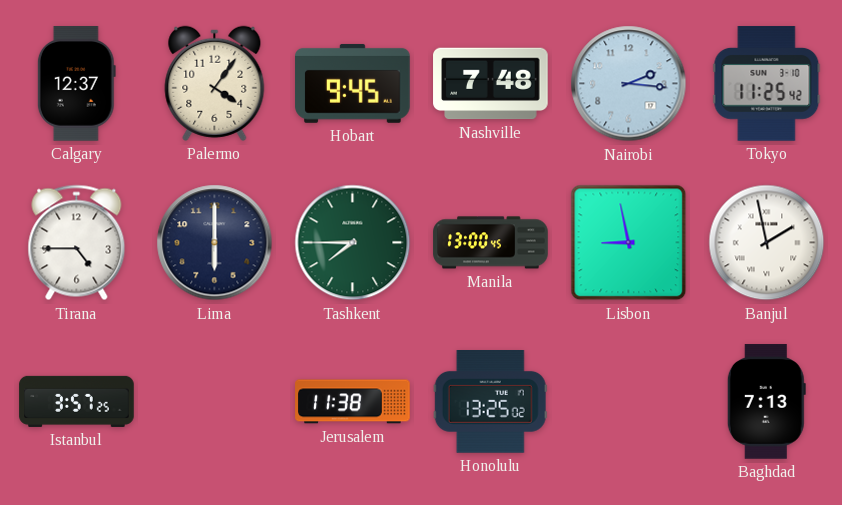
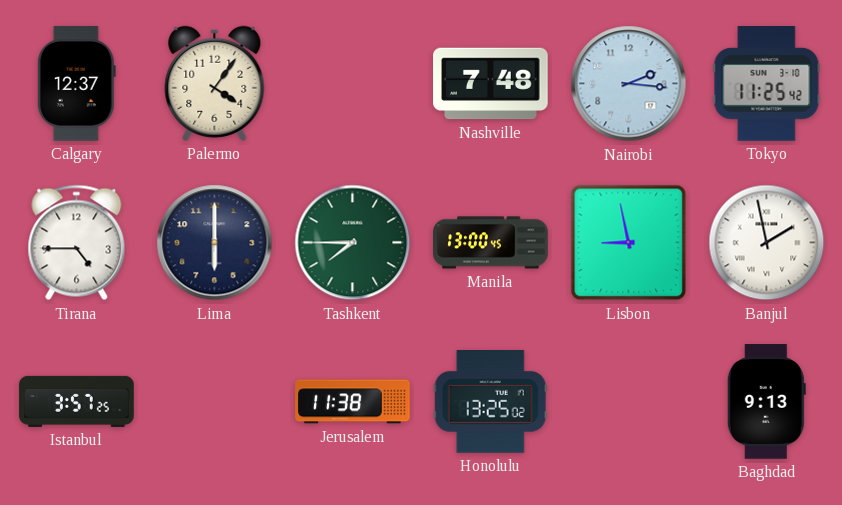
Hobart: 9:45 -> none
Baghdad: 7:13 -> 9:13
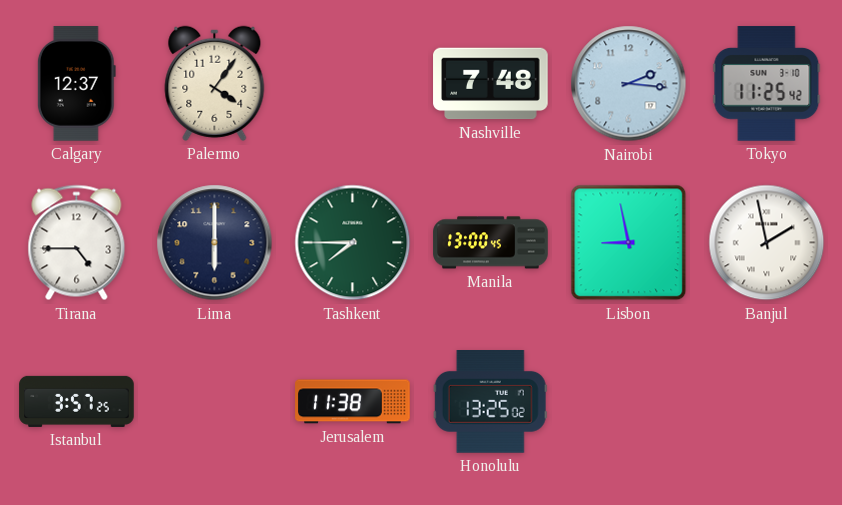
Baghdad: 9:13 -> none
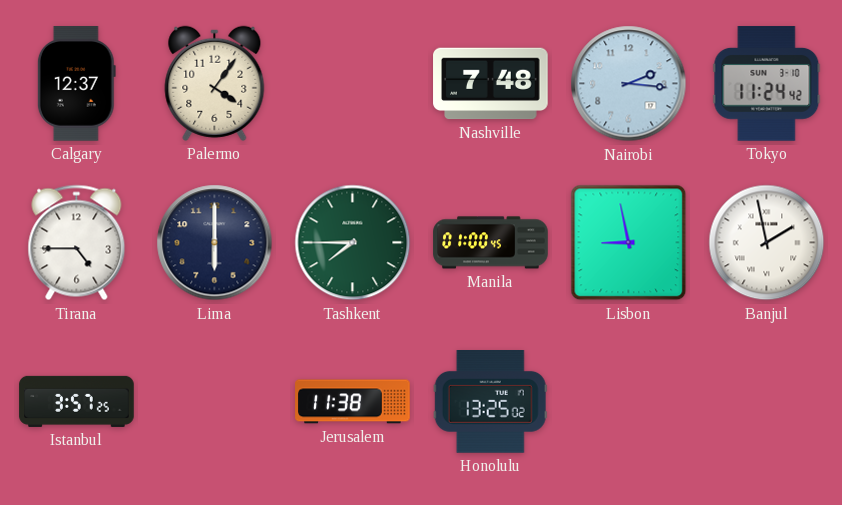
Tokyo: 11:25 -> 11:24
Manila: 13:00 -> 01:00
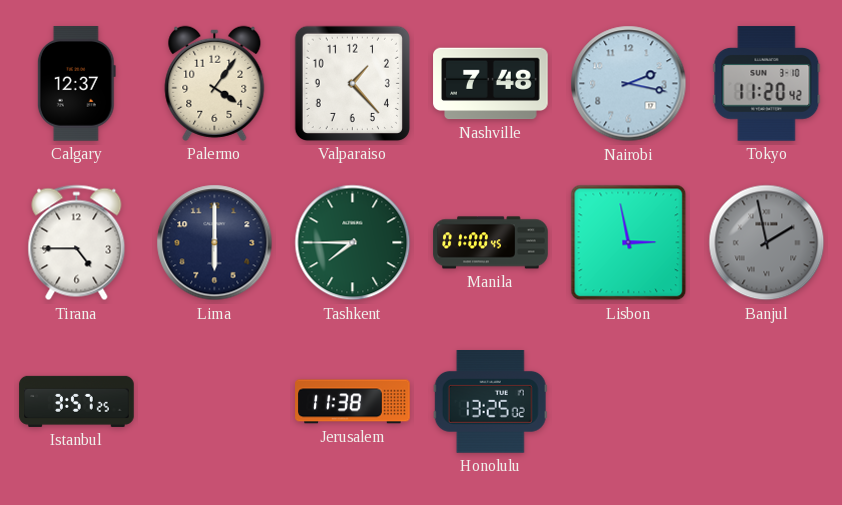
Valparaiso: none -> 1:23
Nairobi: 2:16 -> 2:17
Tokyo: 11:24 -> 11:20
Lisbon: 8:58 -> 2:58
Banjul dial: white -> grey
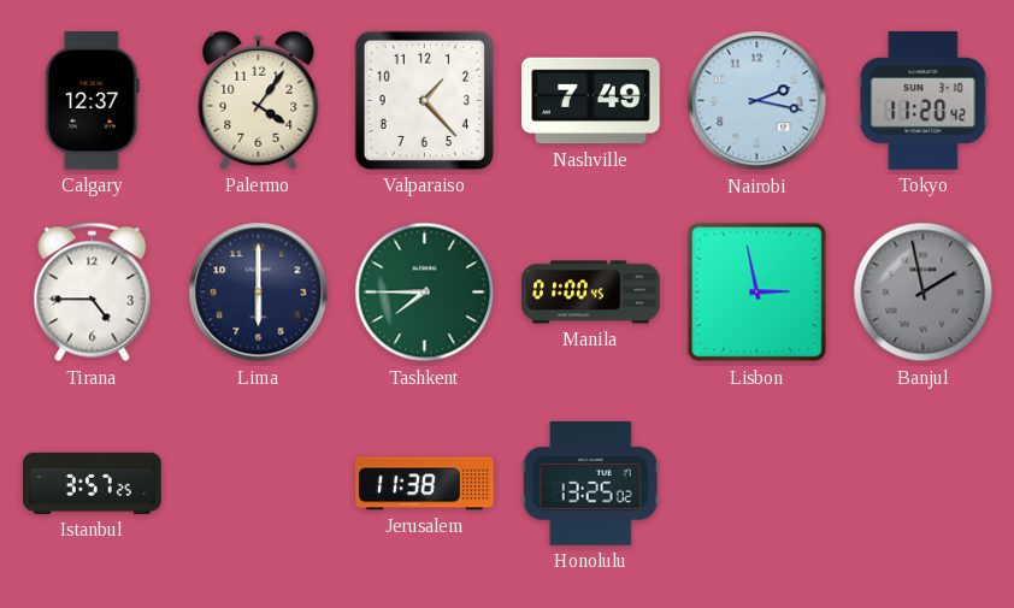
Nashville: 7:48 -> 7:49
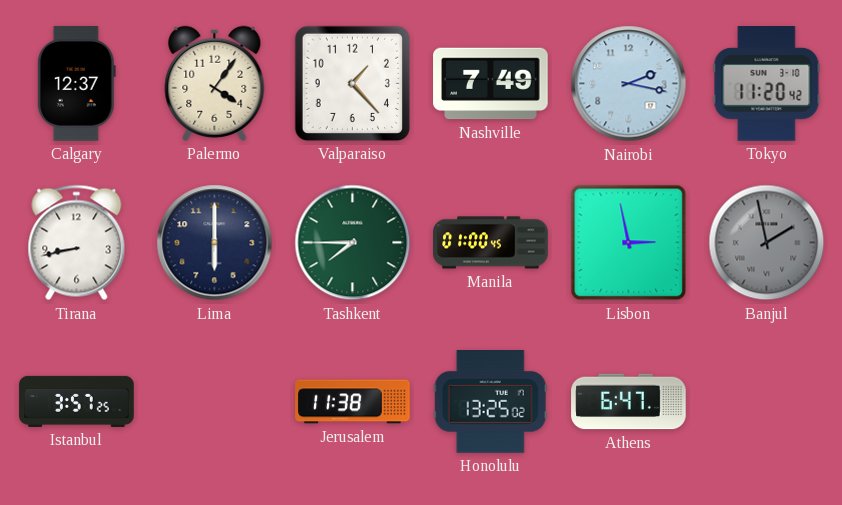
Tirana: 4:45 -> 8:43
Athens: none -> 6:47
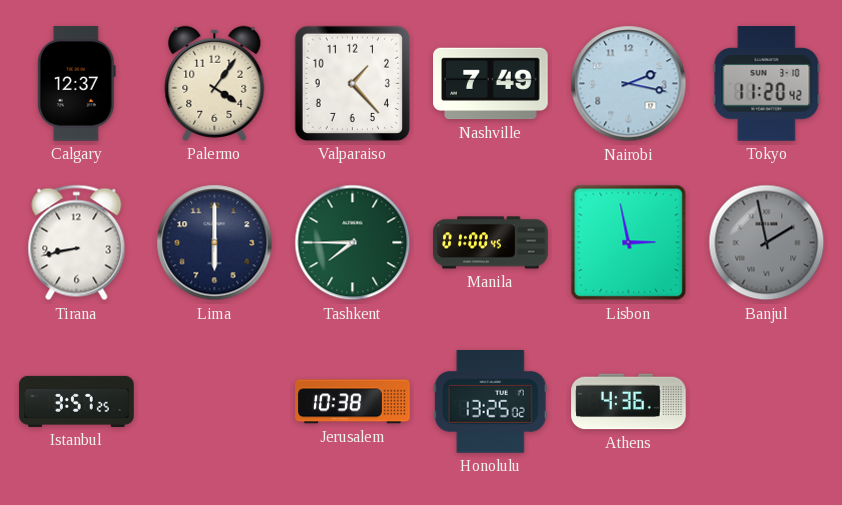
Jerusalem: 11:38 -> 10:38
Athens: 6:47 -> 4:36
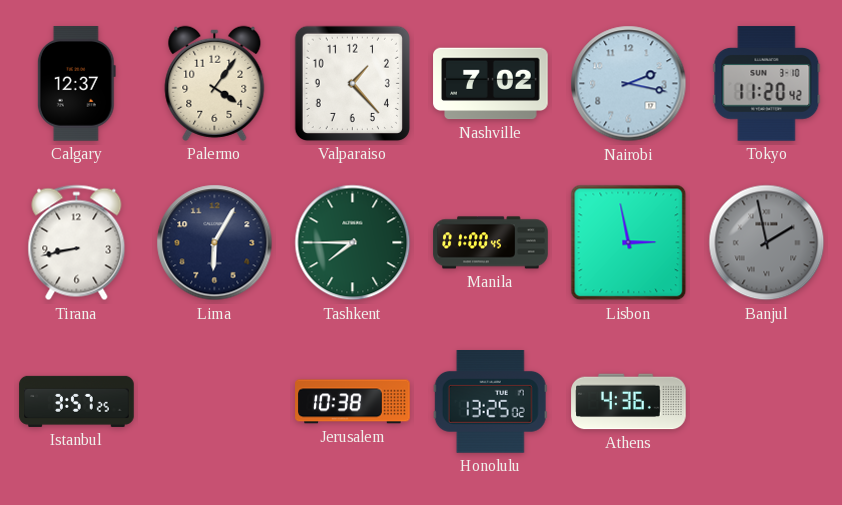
Nashville: 7:49 -> 7:02
Lima: 6:00 -> 6:05
